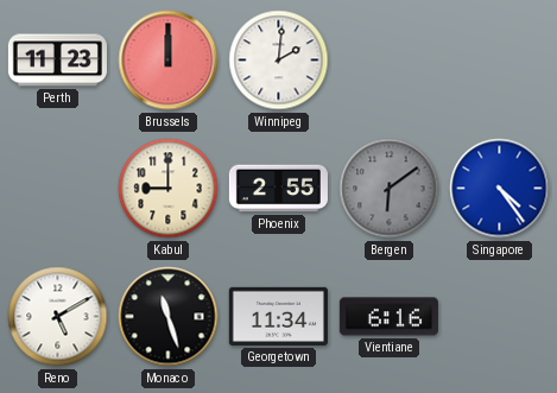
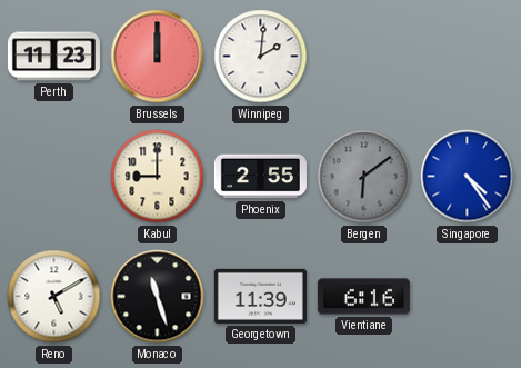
Georgetown: 11:34 -> 11:39
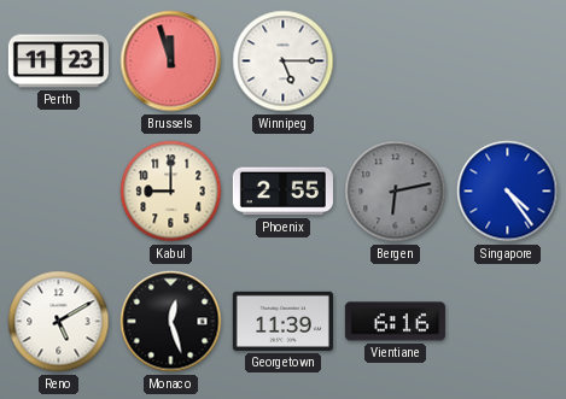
Brussels: 12:00 -> 11:57
Winnipeg: 2:01 -> 5:15
Bergen: 6:09 -> 6:13
Monaco: 11:27 -> 12:27
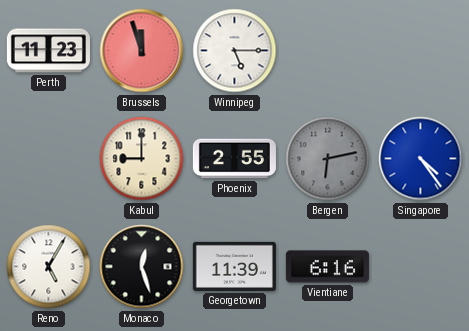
Reno: 5:10 -> 5:05
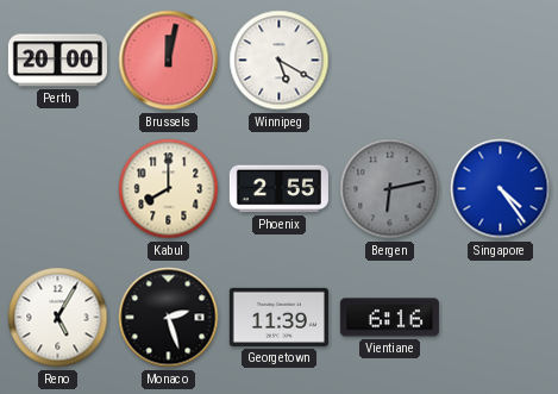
Perth: 11:23 -> 20:00
Brussels: 11:57 -> 12:02
Winnipeg: 5:15 -> 5:20
Kabul: 9:00 -> 8:00
Monaco: 12:27 -> 2:27
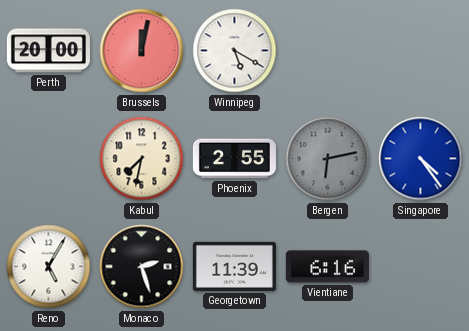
Kabul: 8:00 -> 7:32
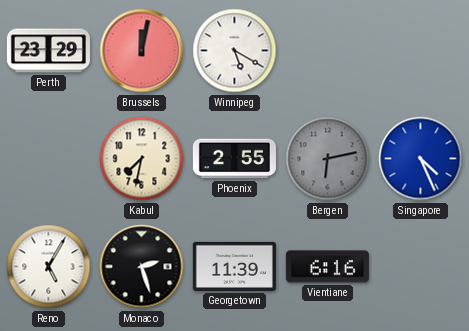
Perth: 20:00 -> 23:29
Singapore: 4:24 -> 4:26
